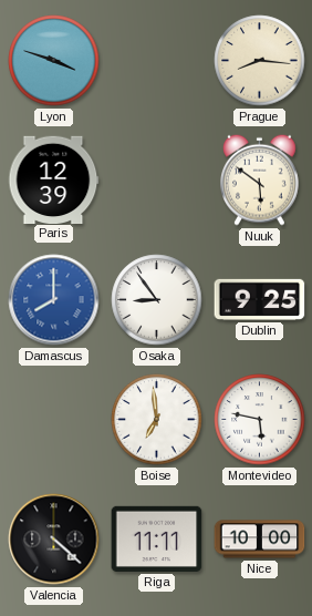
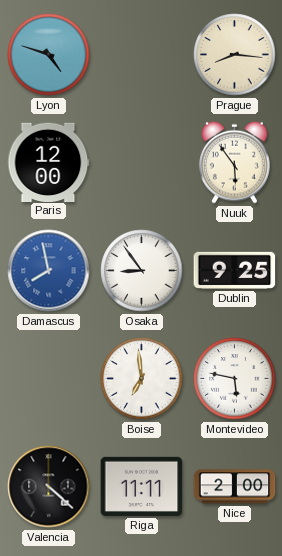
Lyon: 3:48 -> 4:48
Paris: 12:39 -> 12:00
Nuuk: 5:51 -> 5:54
Damascus: 8:00 -> 7:58
Nice: 10:00 -> 2:00
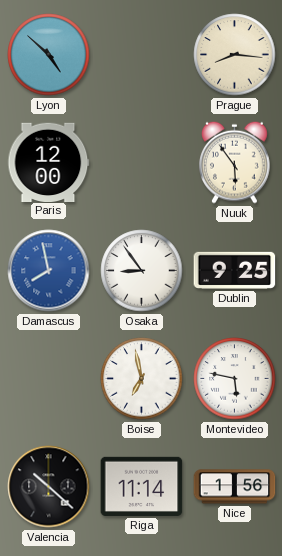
Lyon: 4:48 -> 4:52
Boise: 6:59 -> 6:58
Valencia: 4:22 -> 10:22
Riga: 11:11 -> 11:14
Nice: 2:00 -> 1:56
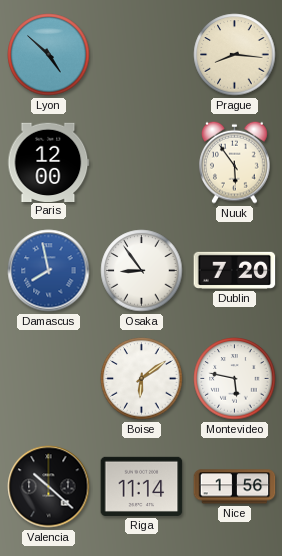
Dublin: 9:25 -> 7:20
Boise: 6:58 -> 6:09
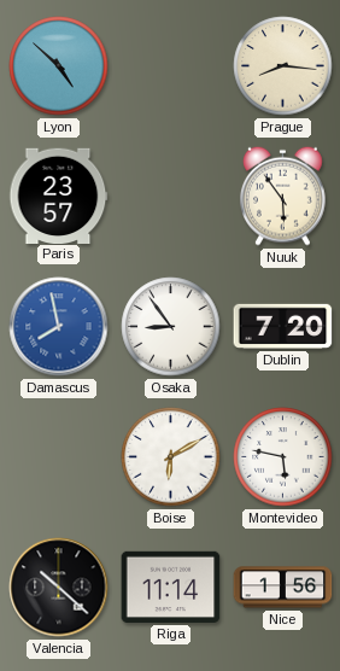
Paris: 12:00 -> 23:57
Boise: 6:09 -> 6:10
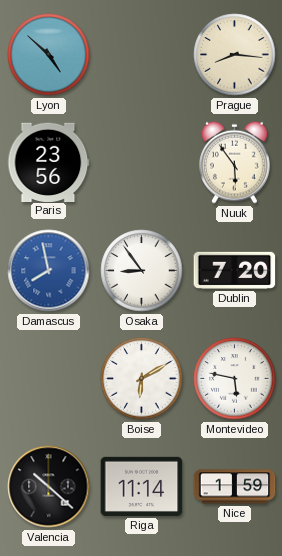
Paris: 23:57 -> 23:56
Nice: 1:56 -> 1:59
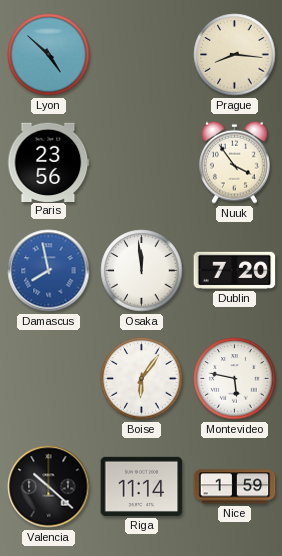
Nuuk: 5:54 -> 3:54
Osaka: 8:54 -> 11:59
Boise: 6:10 -> 6:06
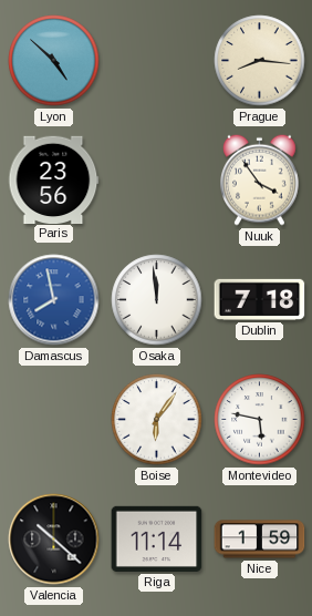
Dublin: 7:20 -> 7:18
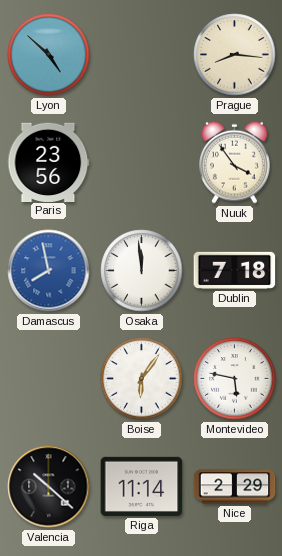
Nice: 1:59 -> 2:29
